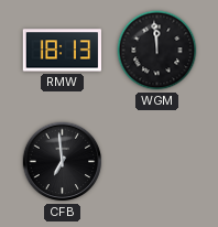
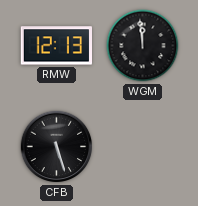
RMW: 18:13 -> 12:13
CFB: 6:59 -> 5:27
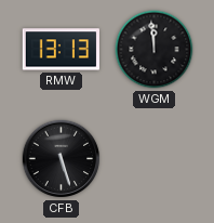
RMW: 12:13 -> 13:13
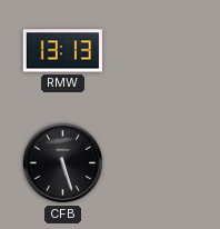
WGM: 11:59 -> none
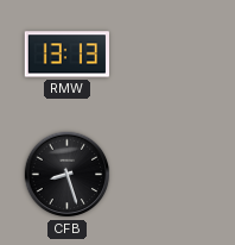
CFB: 5:27 -> 8:27
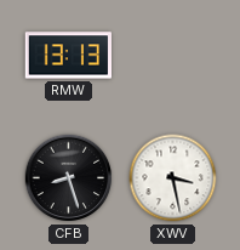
XWV: none -> 3:28
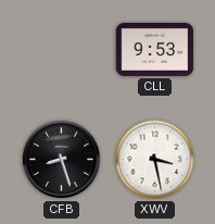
RMW: 13:13 -> none
CLL: none -> 9:53
